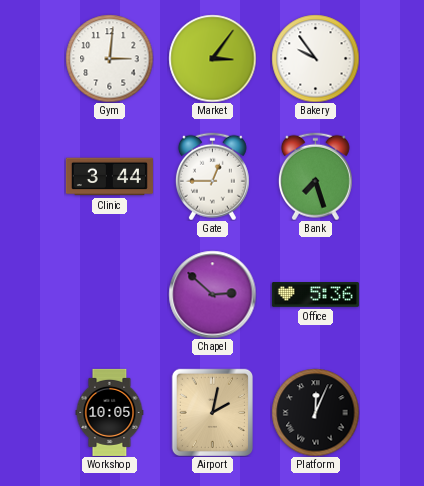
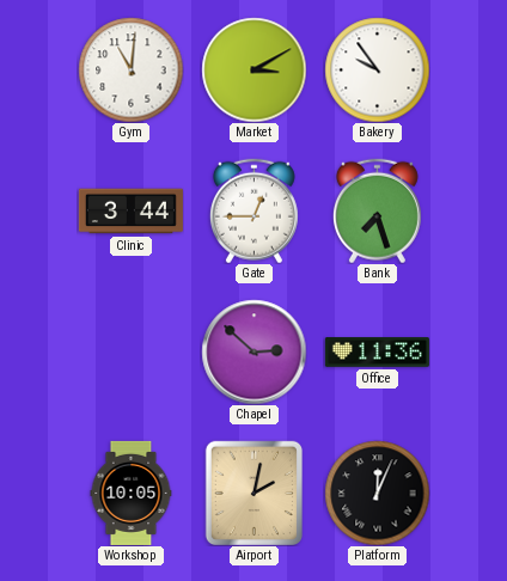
Gym: 3:01 -> 11:01
Market: 3:06 -> 3:10
Office: 5:36 -> 11:36
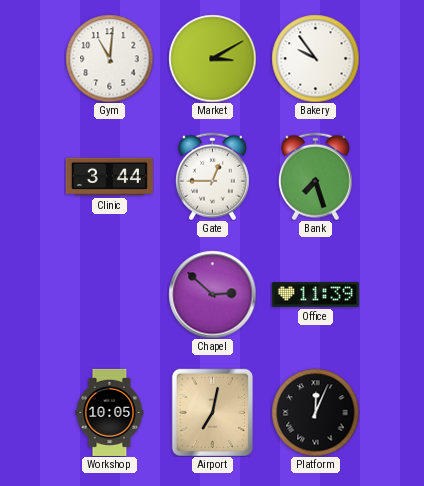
Office: 11:36 -> 11:39
Airport: 2:02 -> 7:02
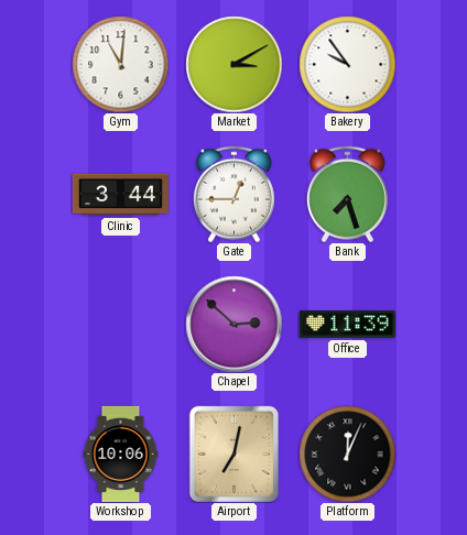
Workshop: 10:05 -> 10:06
